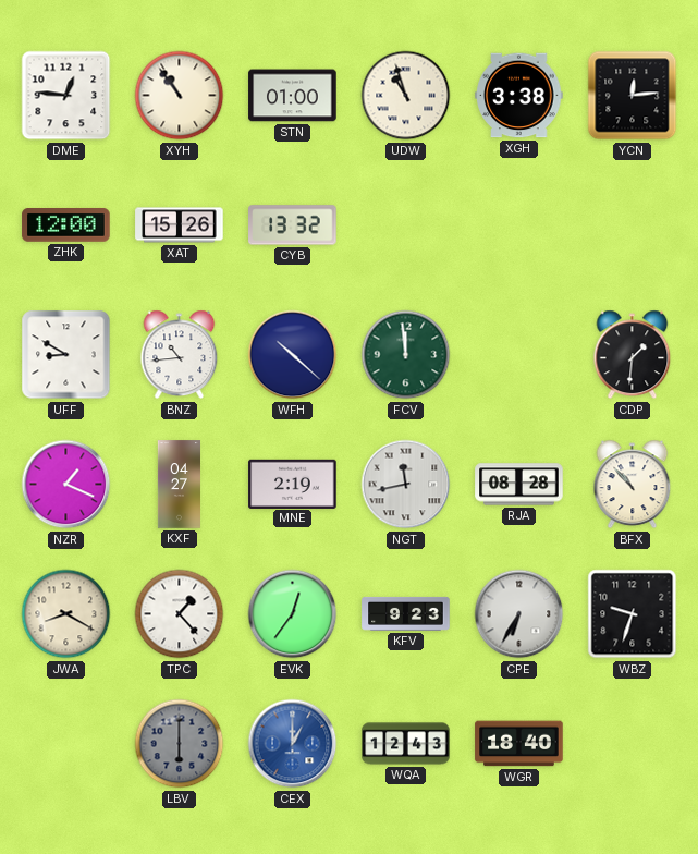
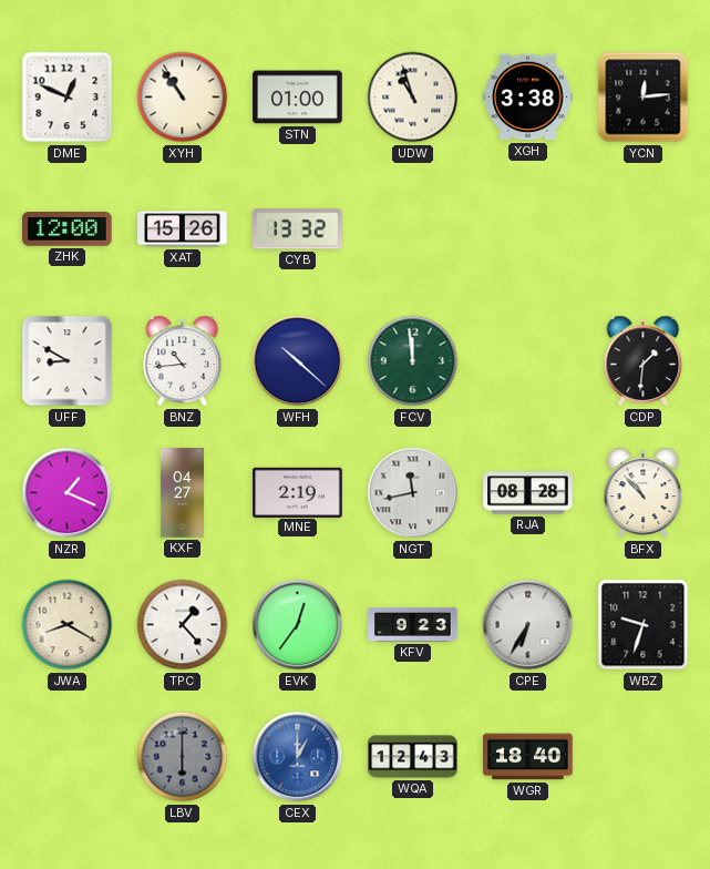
DME: 12:46 -> 12:49
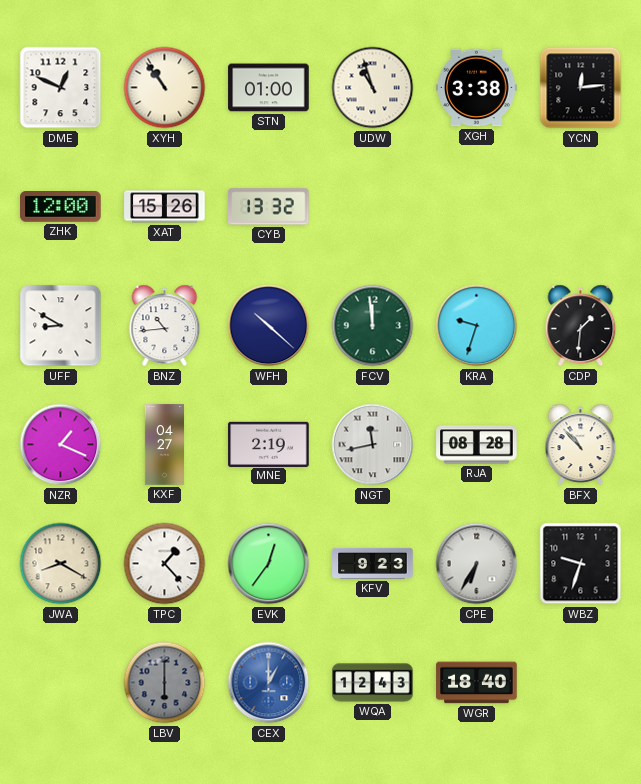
KRA: none -> 9:33
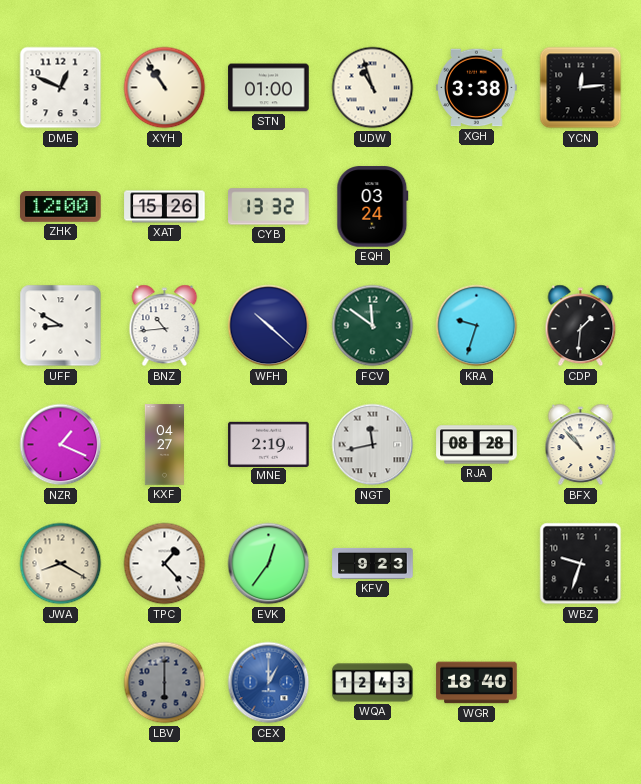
EQH: none -> 03:24
FCV: 11:59 -> 11:51
CPE: 6:35 -> none
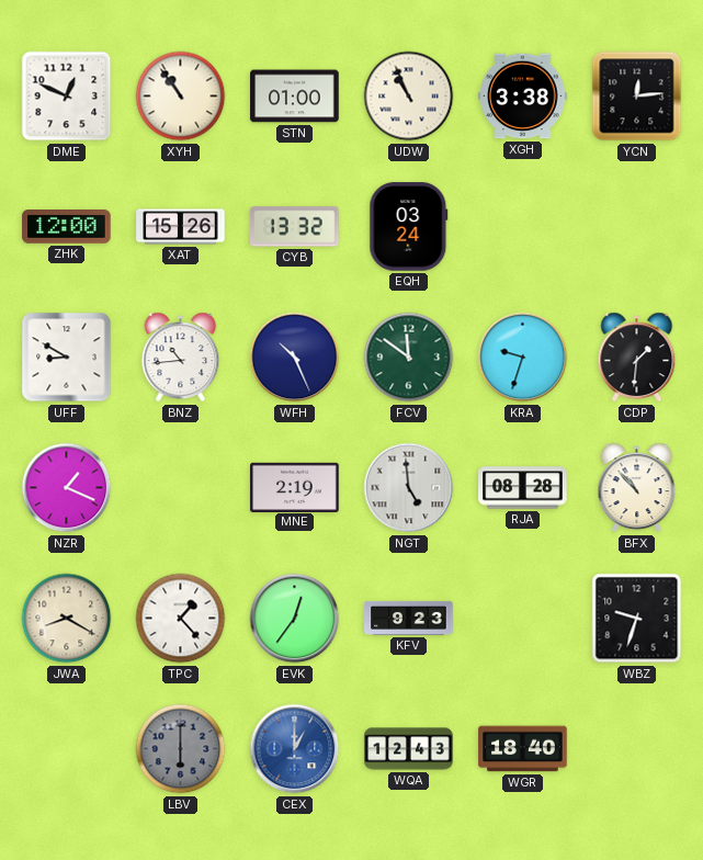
UDW: 10:57 -> 10:56
WFH: 10:22 -> 10:26
KXF: 04:27 -> none
NGT: 11:43 -> 4:59
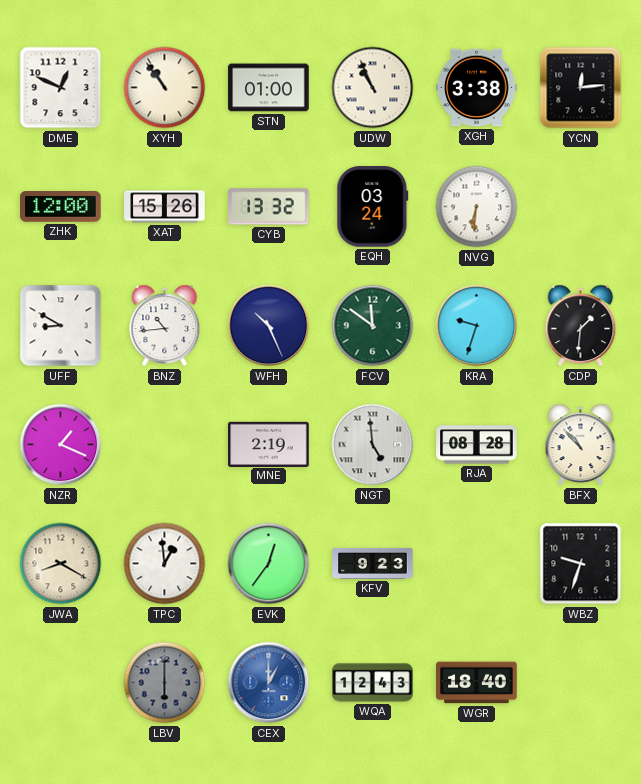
NVG: none -> 6:31
TPC: 1:23 -> 12:59
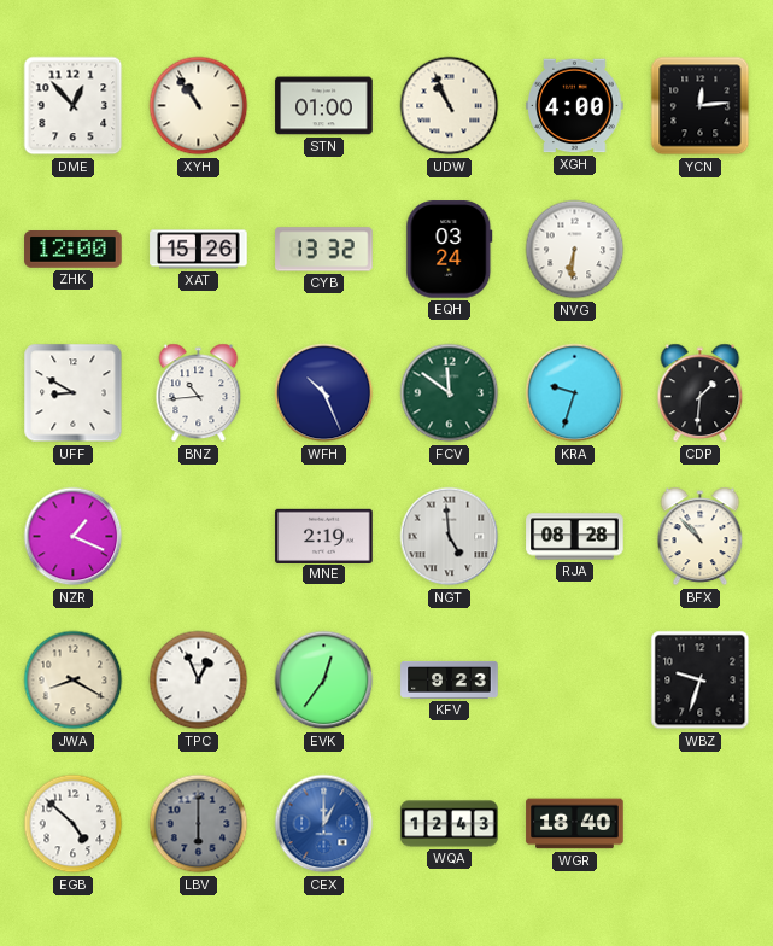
DME: 12:49 -> 12:53
XGH: 3:38 -> 4:00
TPC: 12:59 -> 12:56
EGB: none -> 4:52
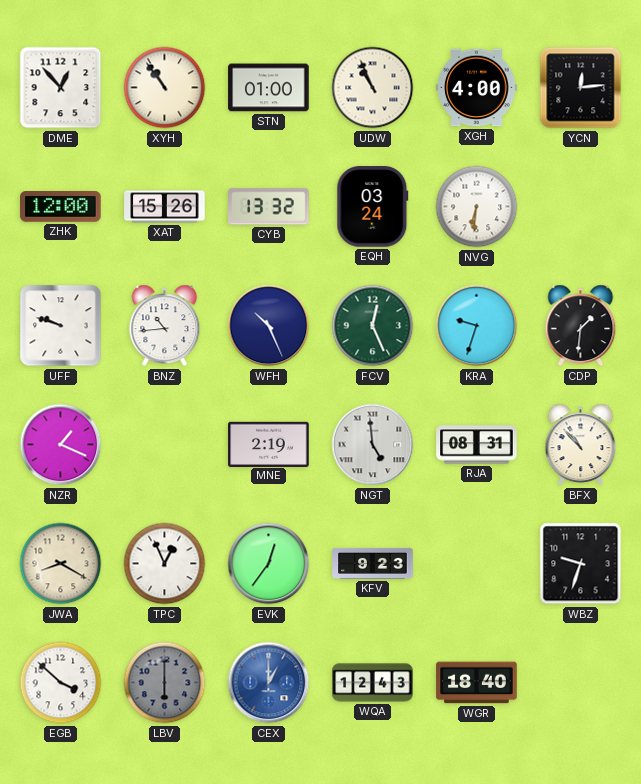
UFF: 8:50 -> 9:48
FCV: 11:51 -> 12:26
RJA: 08:28 -> 08:31
EGB: 4:52 -> 3:52
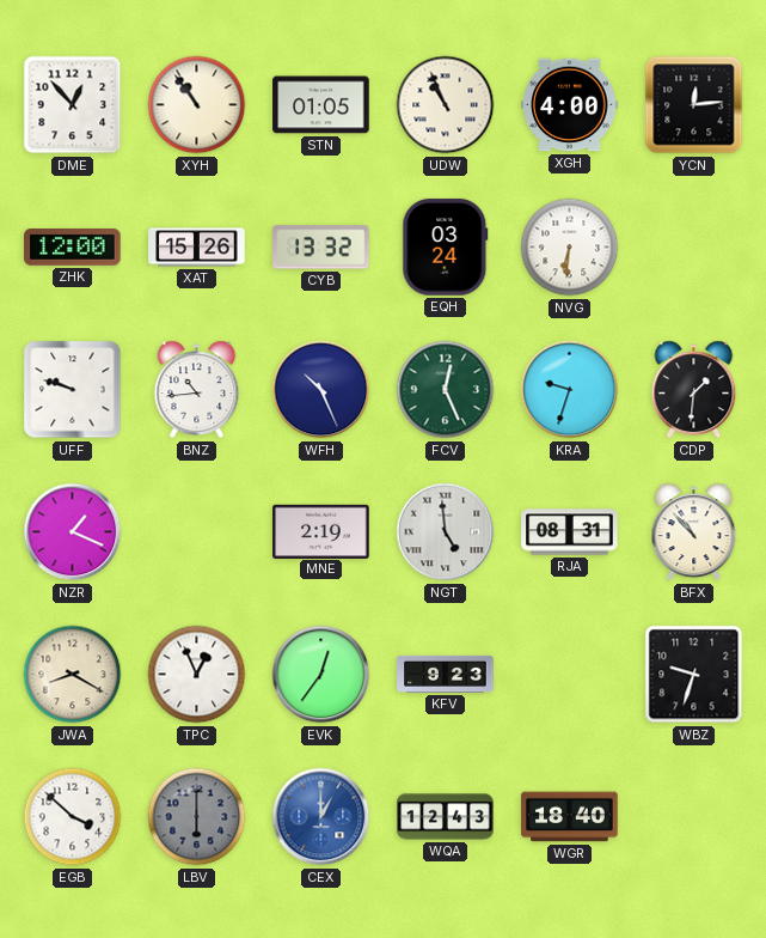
STN: 01:00 -> 01:05
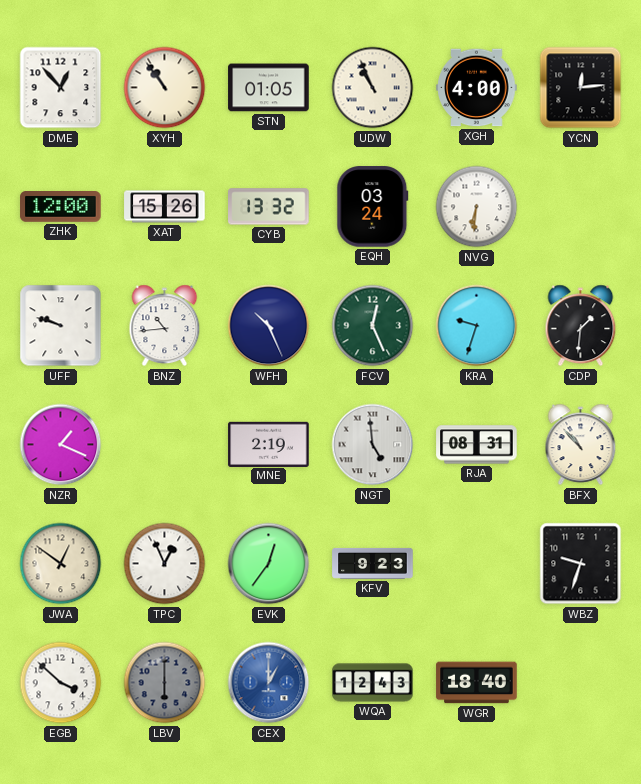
JWA: 8:20 -> 12:51
